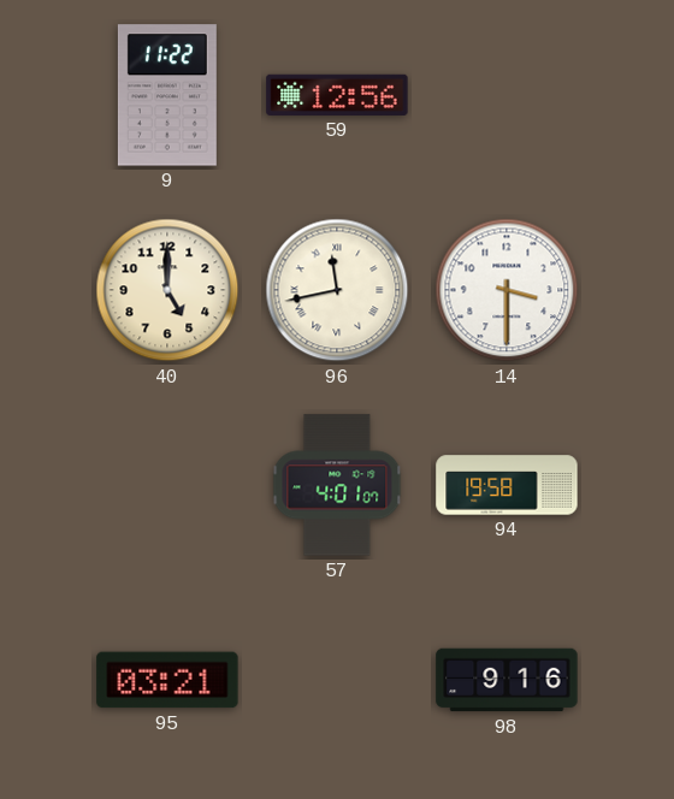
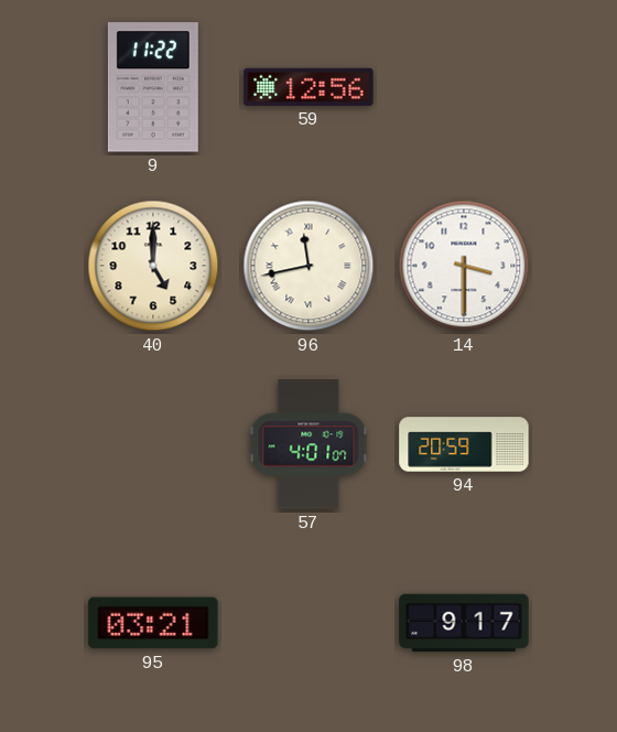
94: 19:58 -> 20:59
98: 9:16 -> 9:17
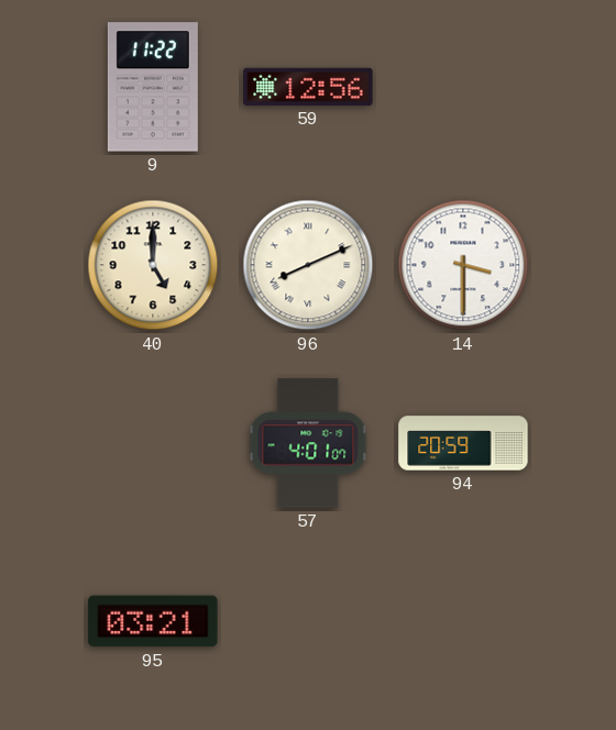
96: 11:43 -> 8:11
98: 9:17 -> none
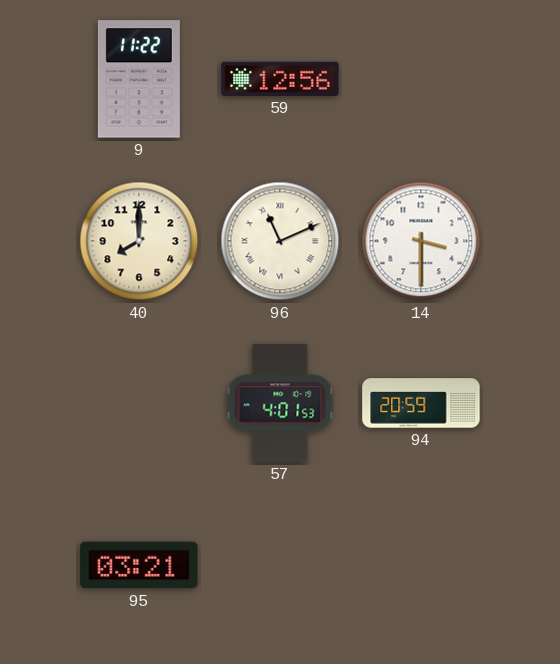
40: 5:00 -> 8:00
96: 8:11 -> 11:11
57: 4:01:07 -> 4:01:53
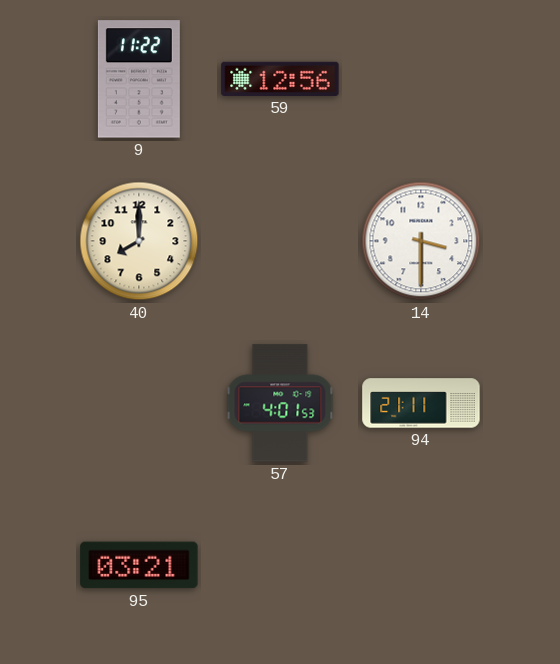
96: 11:11 -> none
94: 20:59 -> 21:11
